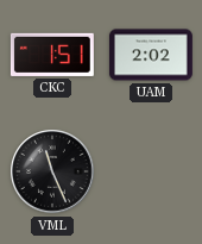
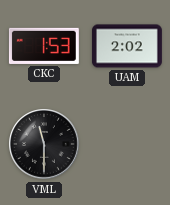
CKC: 1:51 -> 1:53
VML: 11:26 -> 11:30
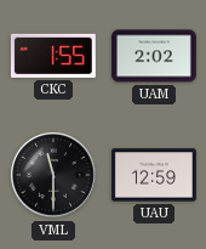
CKC: 1:53 -> 1:55
UAU: none -> 12:59
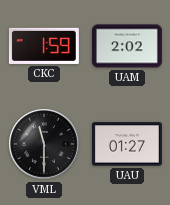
CKC: 1:55 -> 1:59
UAU: 12:59 -> 01:27
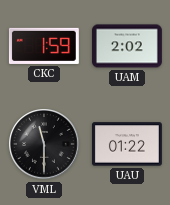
UAU: 01:27 -> 01:22
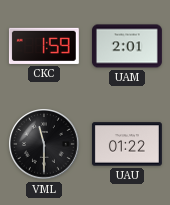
UAM: 2:02 -> 2:01
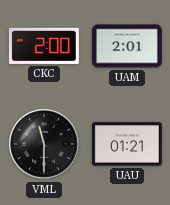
CKC: 1:59 -> 2:00
UAU: 01:22 -> 01:21
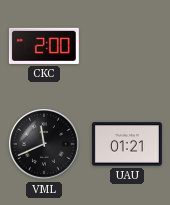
UAM: 2:01 -> none
VML: 11:30 -> 11:41
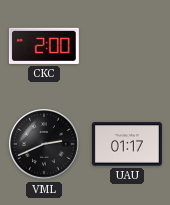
VML: 11:41 -> 2:41
UAU: 01:21 -> 01:17
